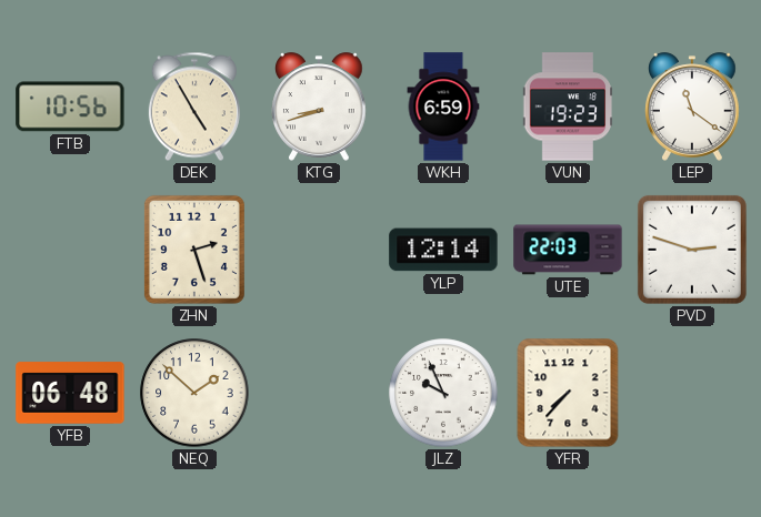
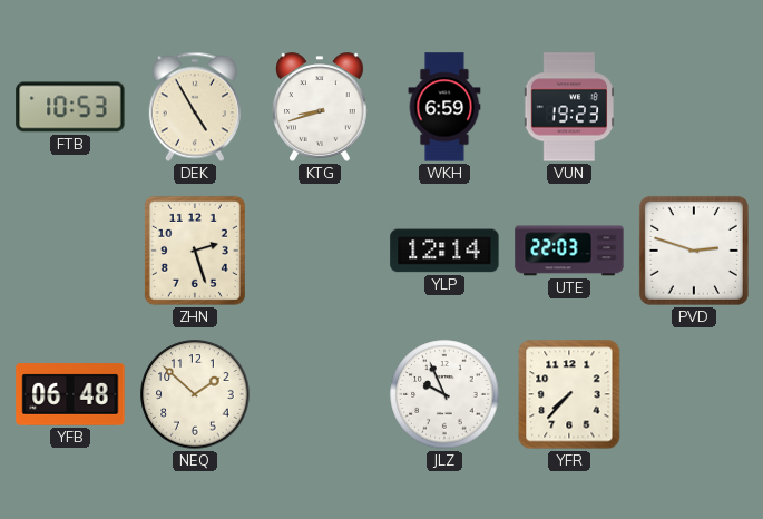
FTB: 10:56 -> 10:53
LEP: 11:21 -> none
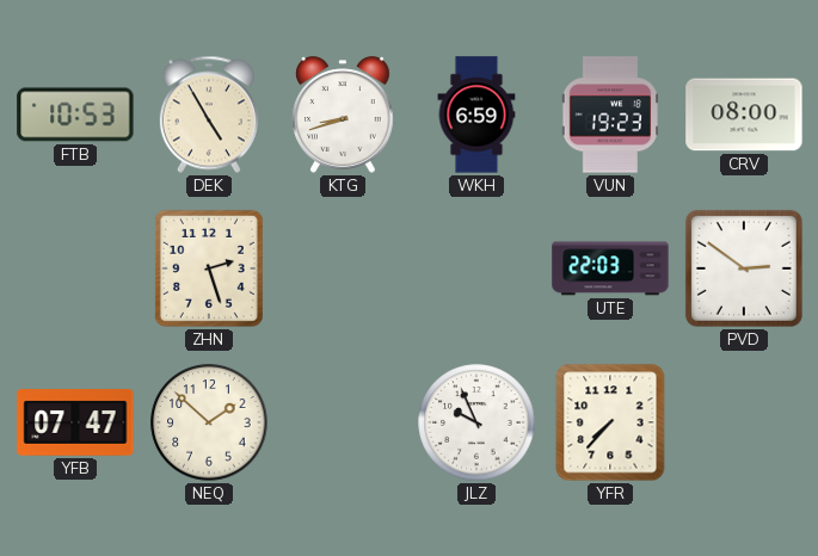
CRV: none -> 08:00
YLP: 12:14 -> none
PVD: 2:48 -> 2:51
YFB: 06:48 -> 07:47
